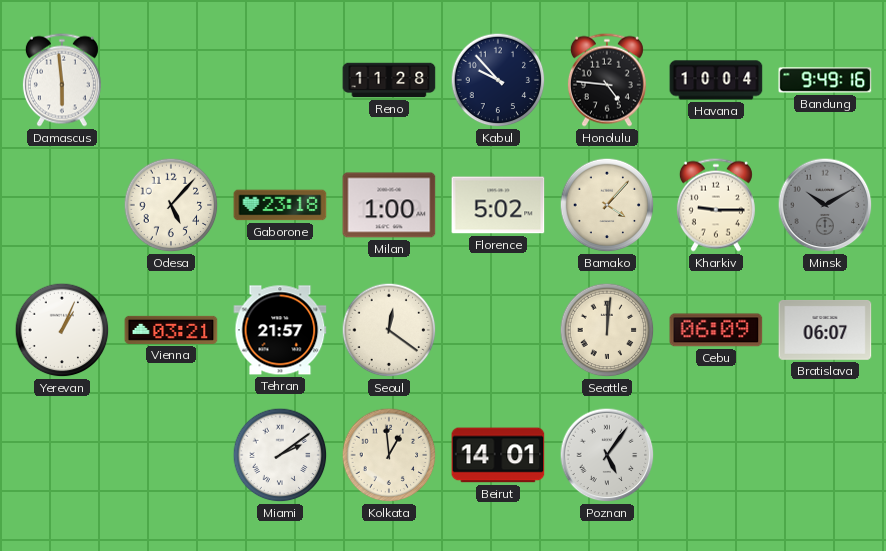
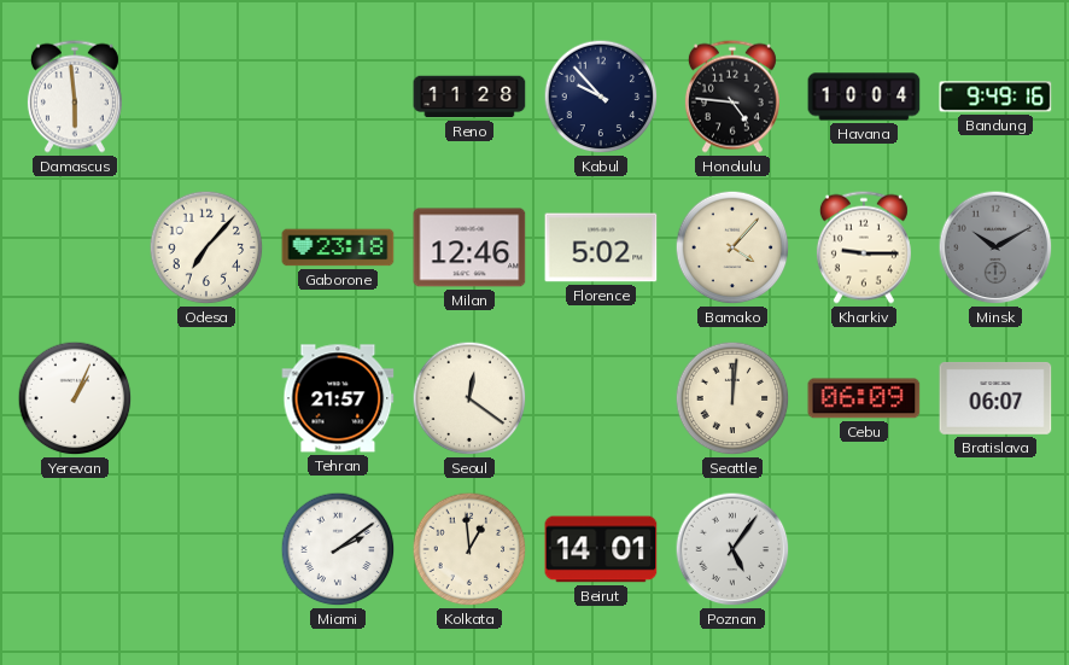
Odesa: 5:07 -> 7:07
Milan: 1:00 -> 12:46
Vienna: 03:21 -> none
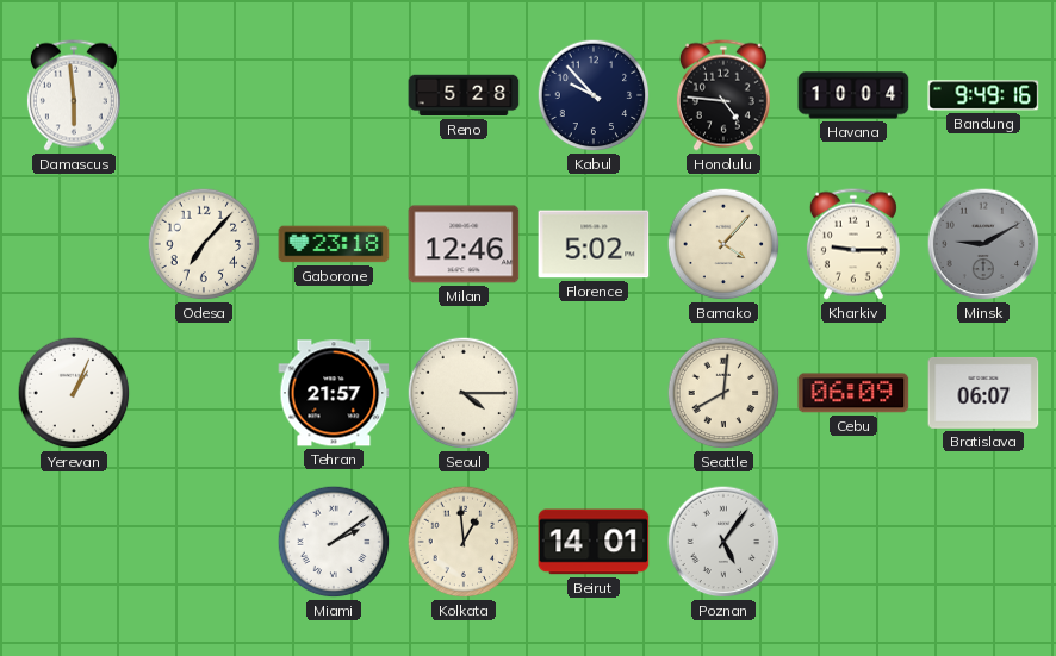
Reno: 11:28 -> 5:28
Minsk: 10:10 -> 9:10
Seoul: 12:21 -> 4:15
Seattle: 12:01 -> 8:01
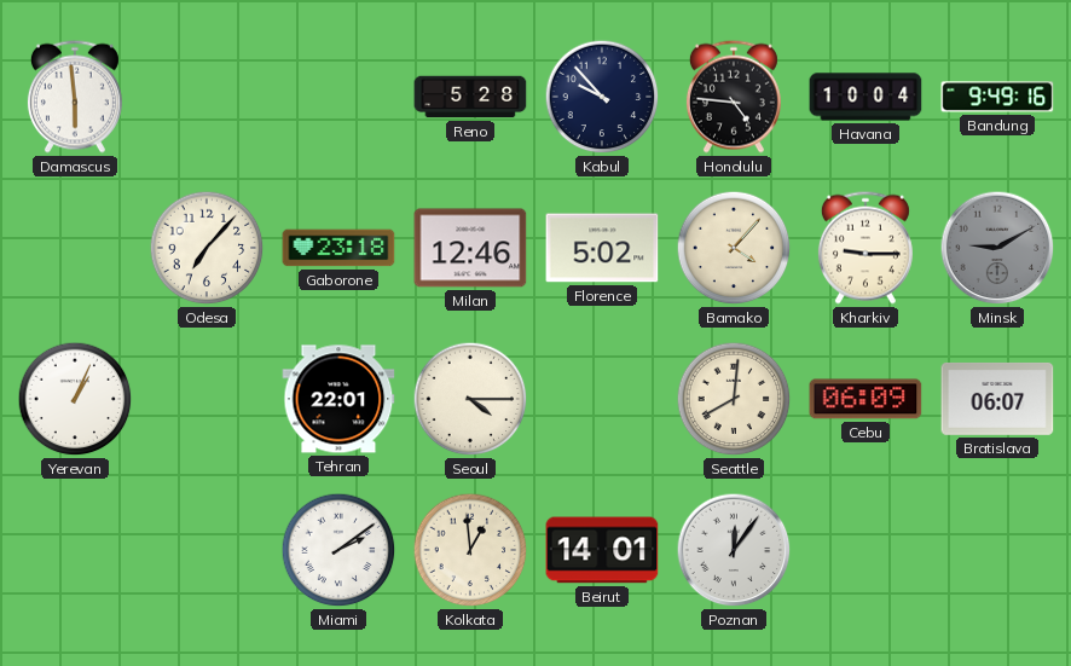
Tehran: 21:57 -> 22:01
Poznan: 5:06 -> 12:06
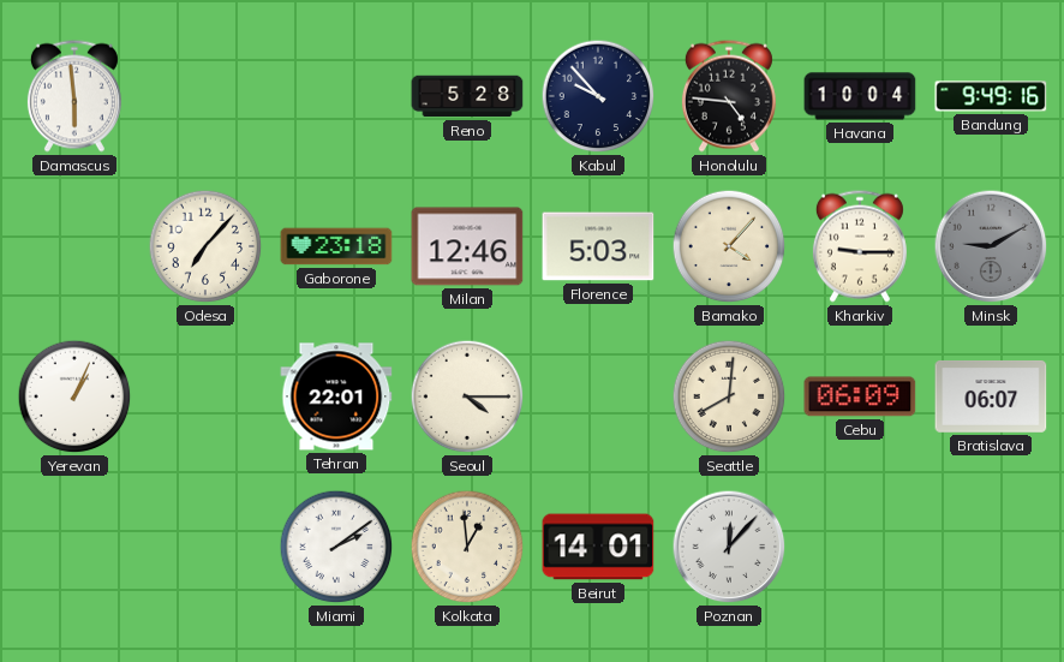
Florence: 5:02 -> 5:03
Poznan: 12:06 -> 12:07
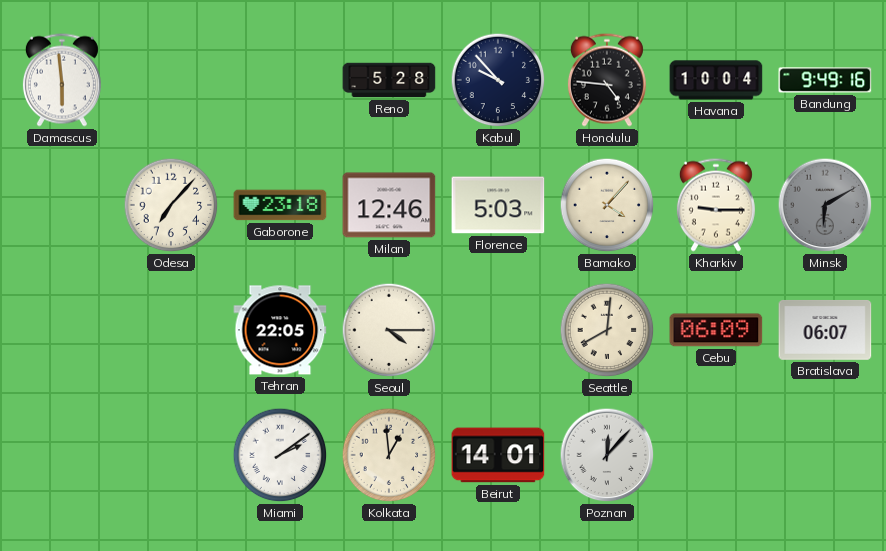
Minsk: 9:10 -> 6:10
Yerevan: 1:04 -> none
Tehran: 22:01 -> 22:05
